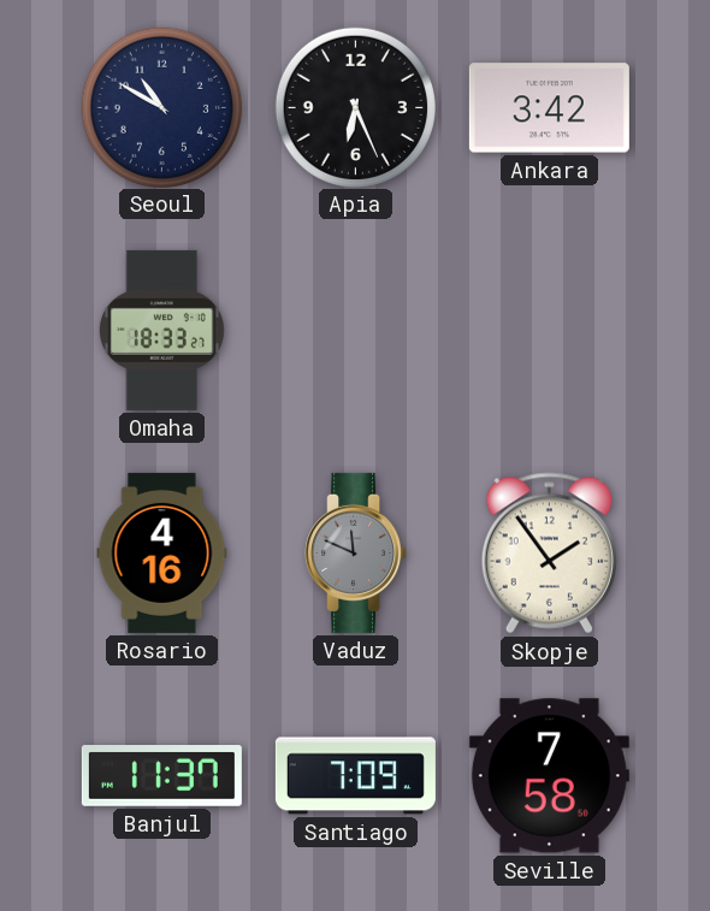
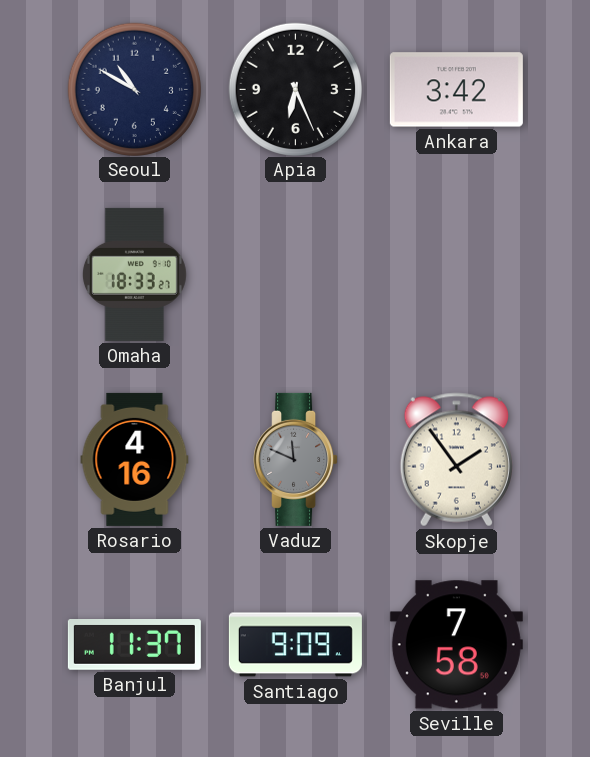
Santiago: 7:09 -> 9:09
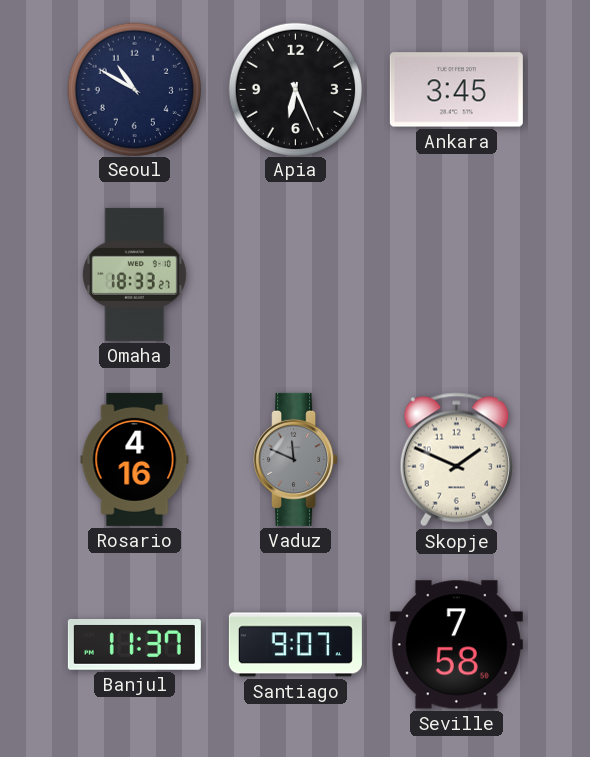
Ankara: 3:42 -> 3:45
Skopje: 1:54 -> 1:49
Santiago: 9:09 -> 9:07
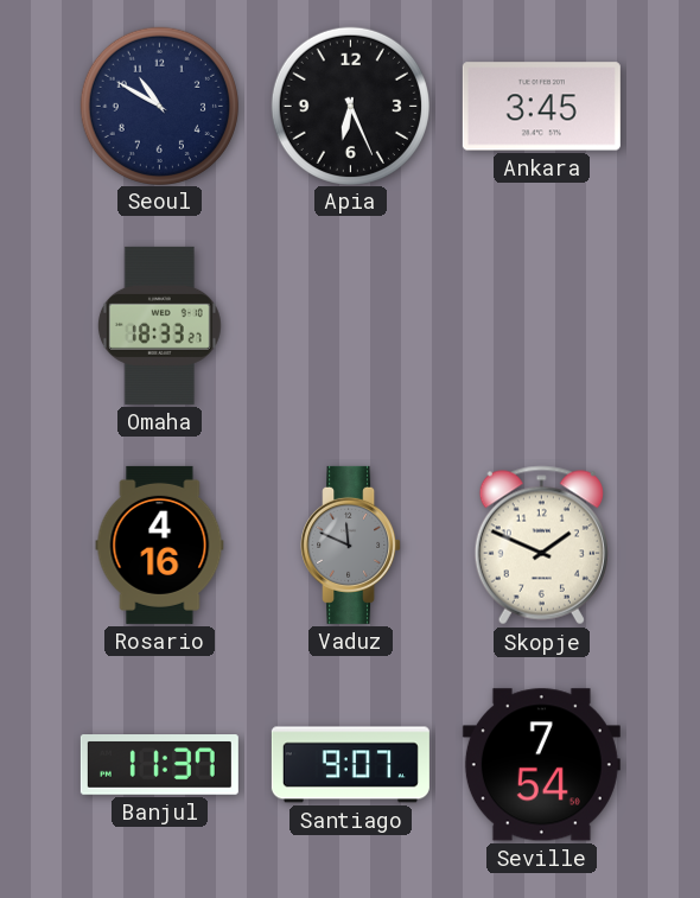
Seville: 7:58 -> 7:54
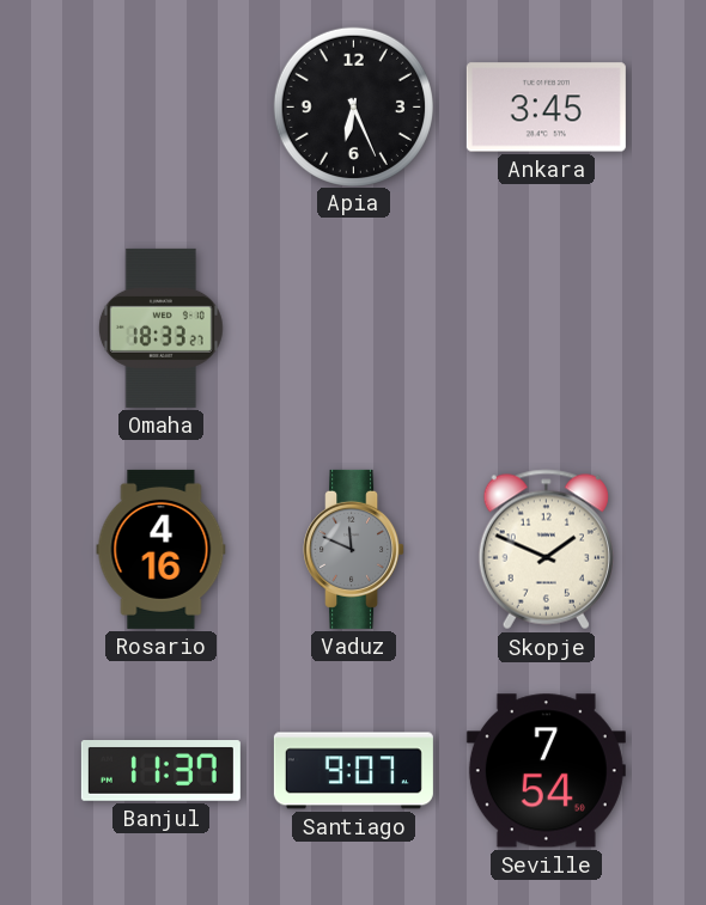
Seoul: 10:50 -> none
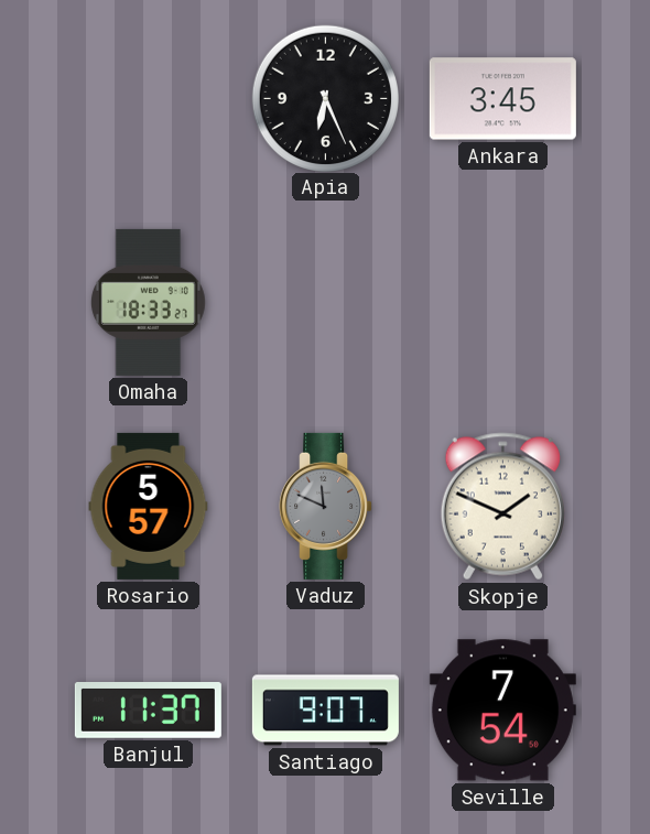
Rosario: 4:16 -> 5:57
